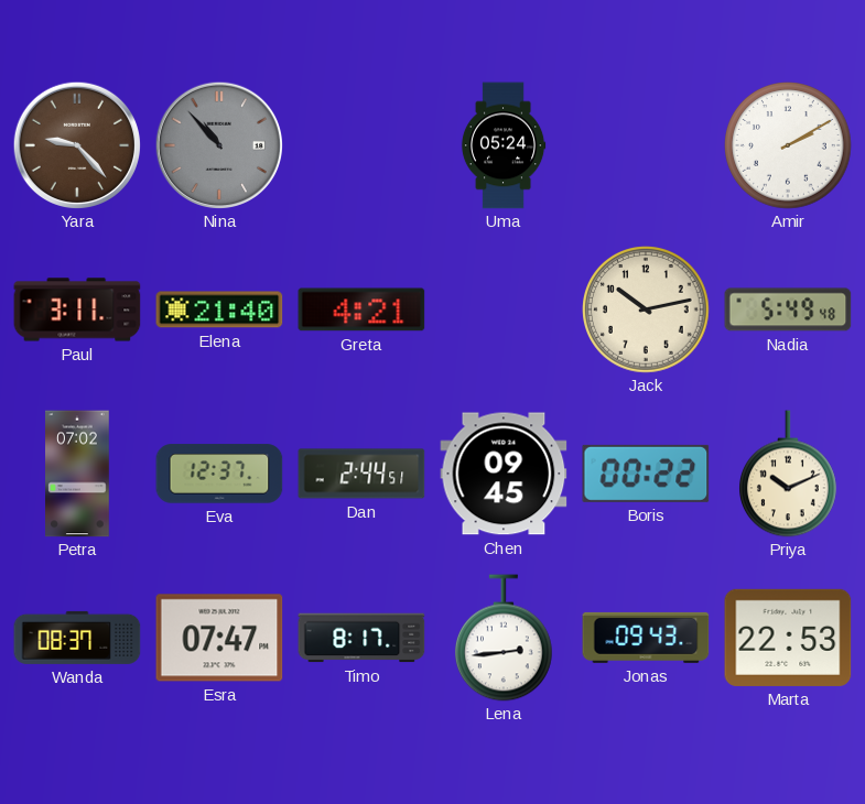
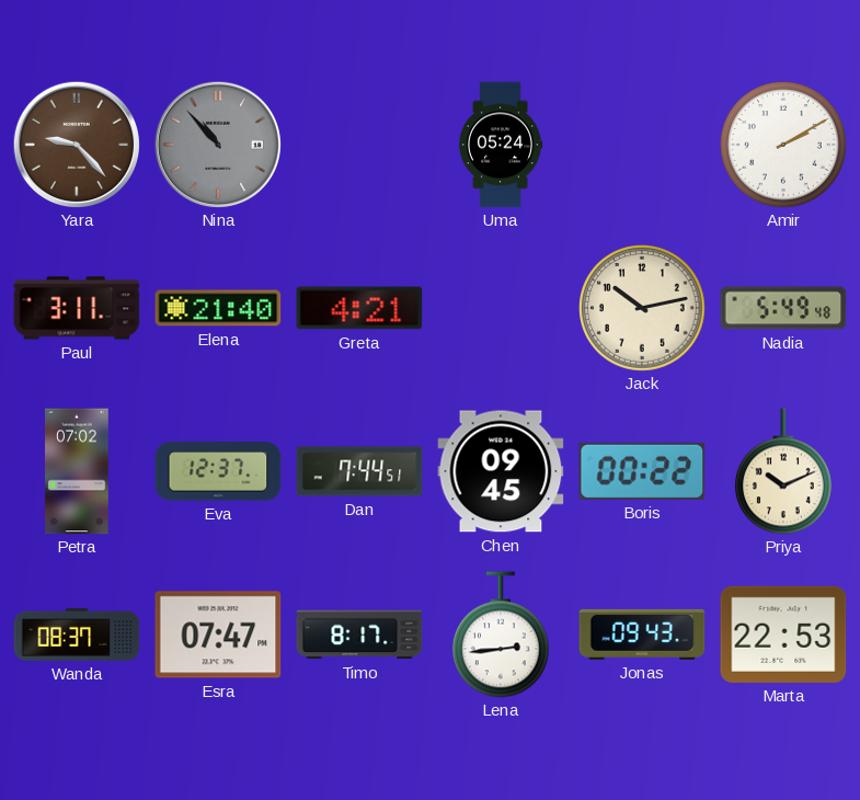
Dan: 2:44 -> 7:44
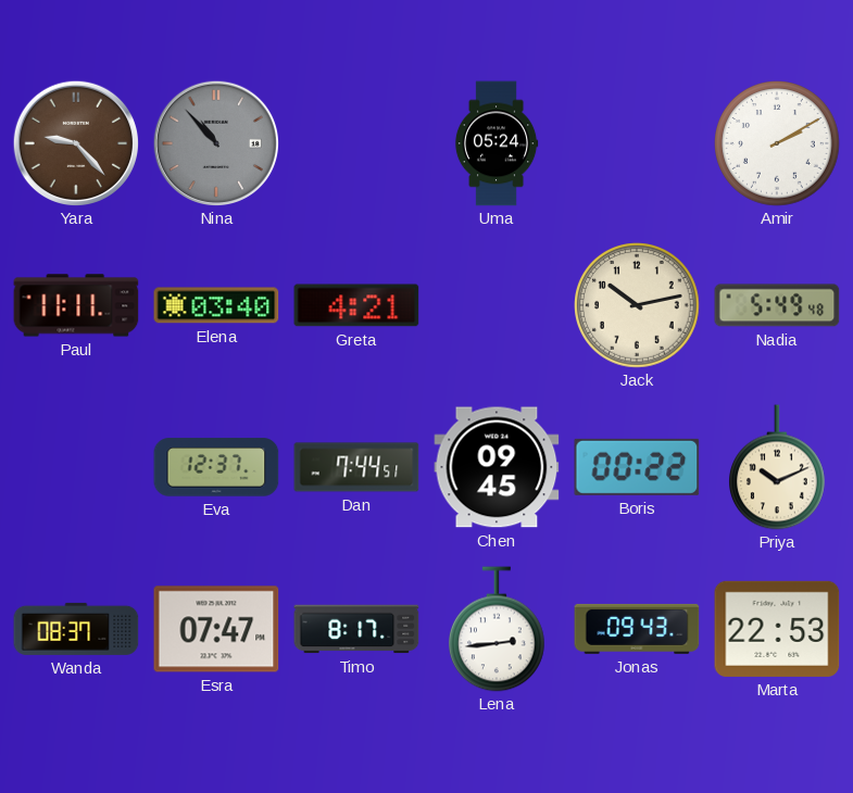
Paul: 3:11 -> 11:11
Elena: 21:40 -> 03:40
Petra: 07:02 -> none
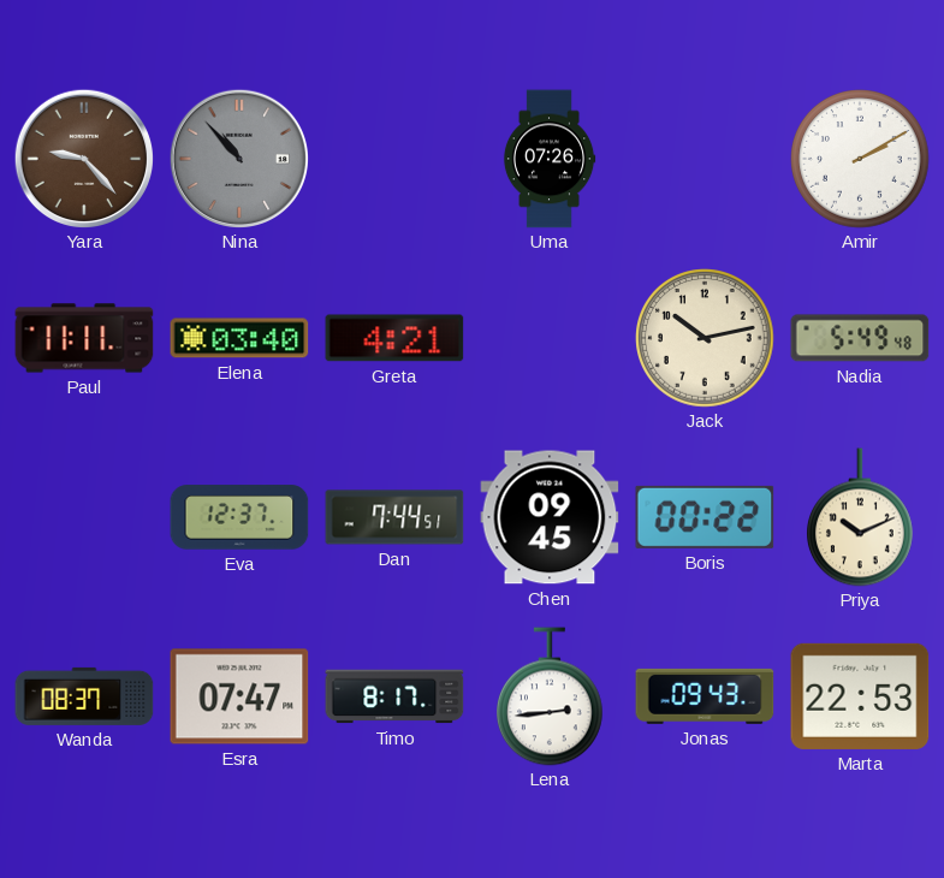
Uma: 05:24 -> 07:26
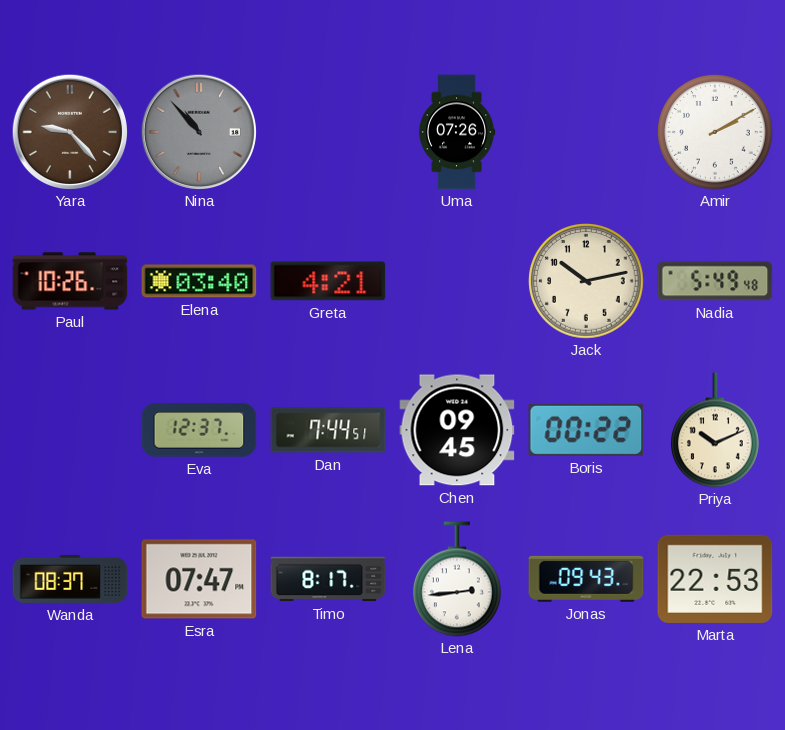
Paul: 11:11 -> 10:26
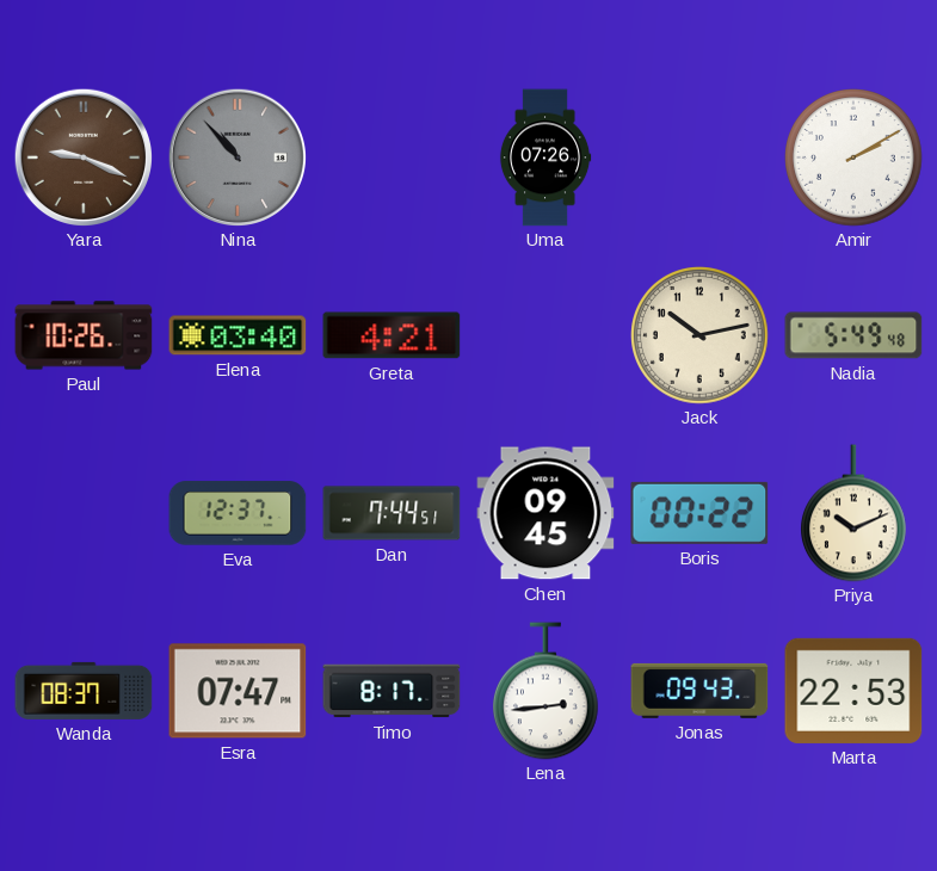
Yara: 9:23 -> 9:19
